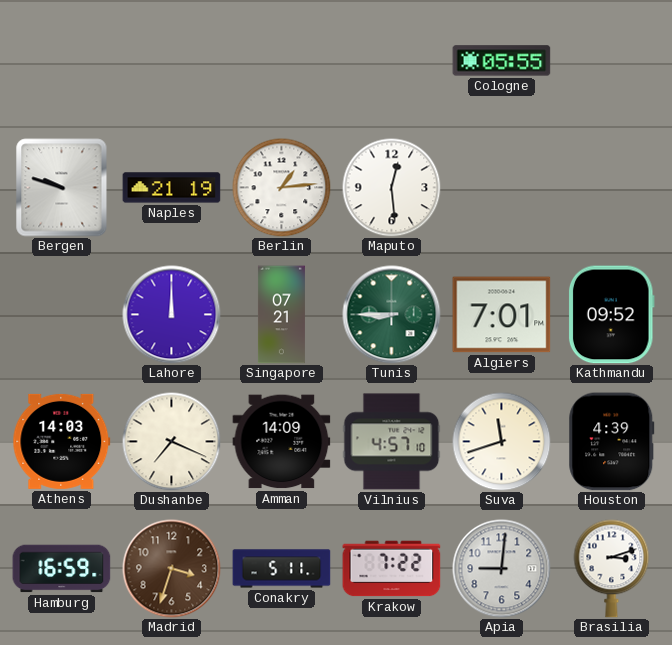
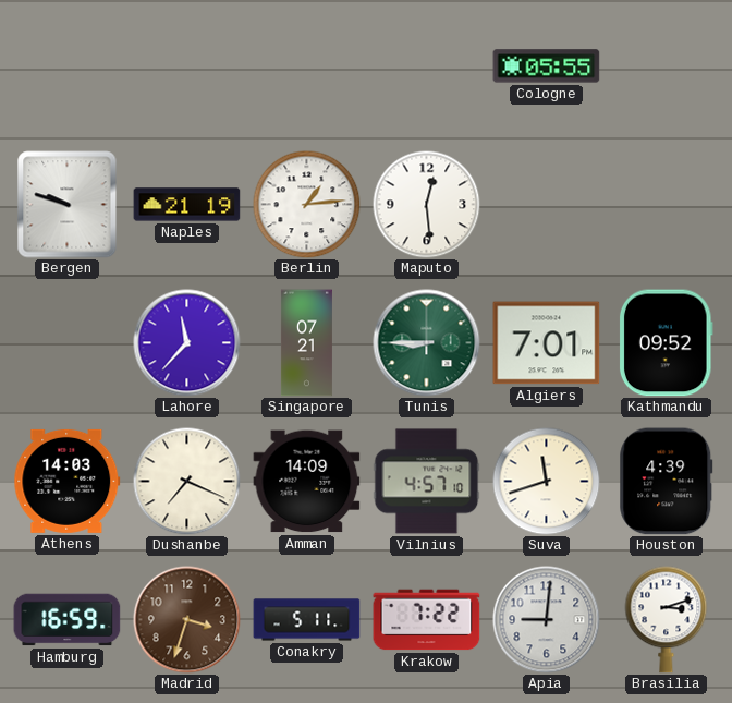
Lahore: 12:00 -> 11:37
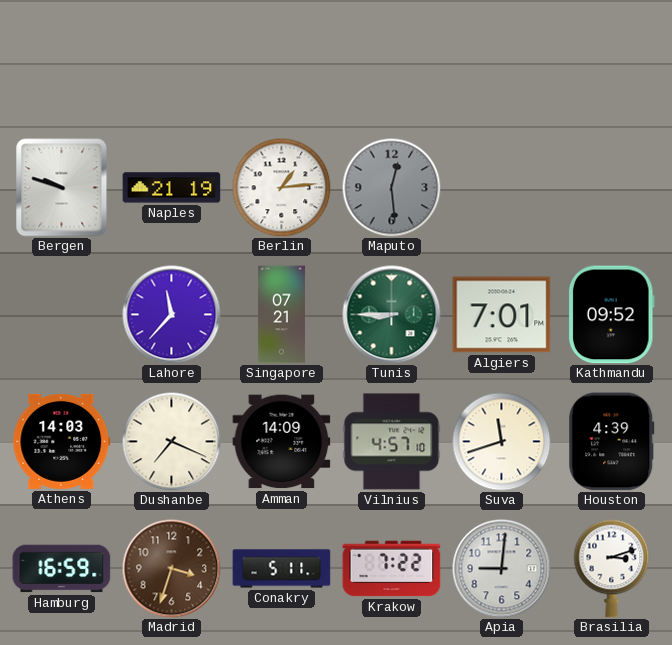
Cologne: 05:55 -> none
Maputo dial: white -> grey
